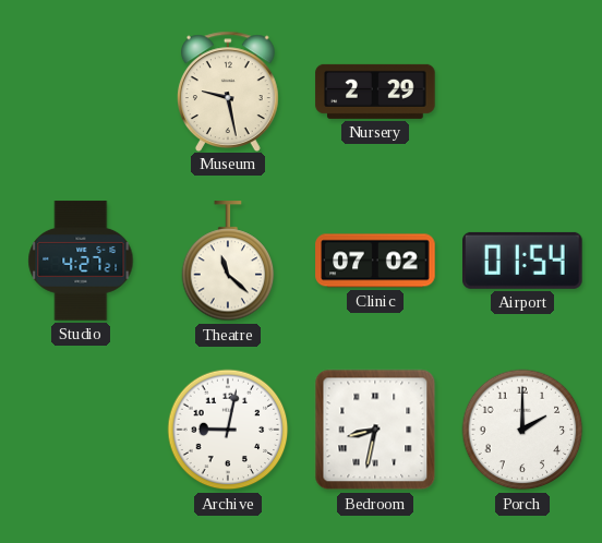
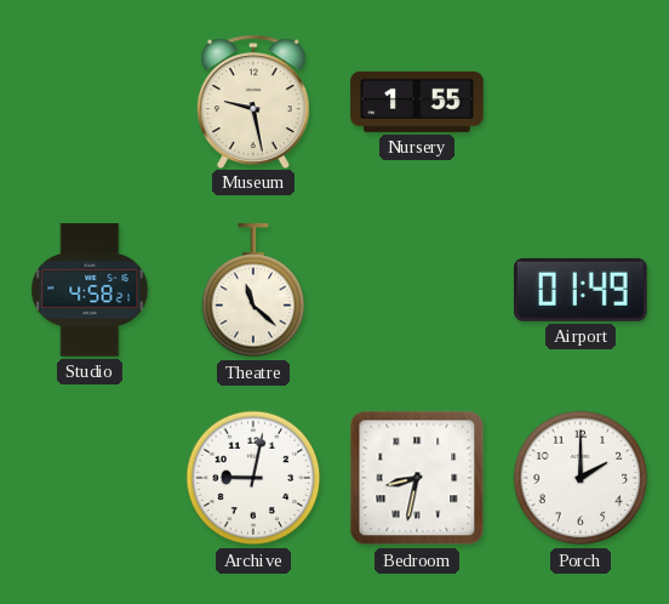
Nursery: 2:29 -> 1:55
Studio: 4:27 -> 4:58
Clinic: 07:02 -> none
Airport: 01:54 -> 01:49
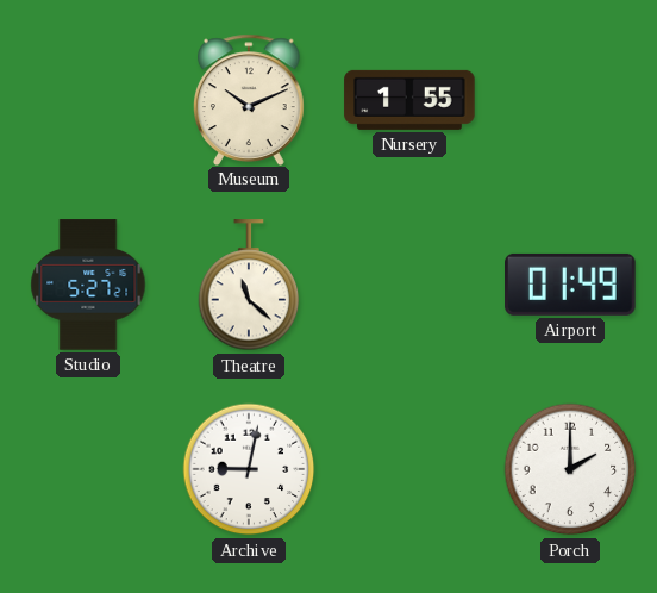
Museum: 9:28 -> 10:11
Studio: 4:58 -> 5:27
Bedroom: 8:32 -> none
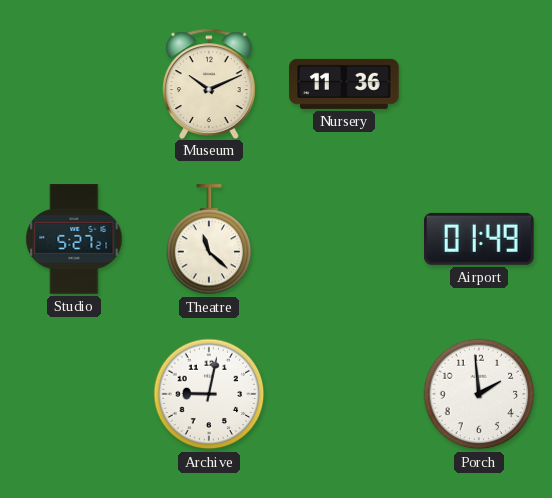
Nursery: 1:55 -> 11:36
Porch: 2:00 -> 1:59
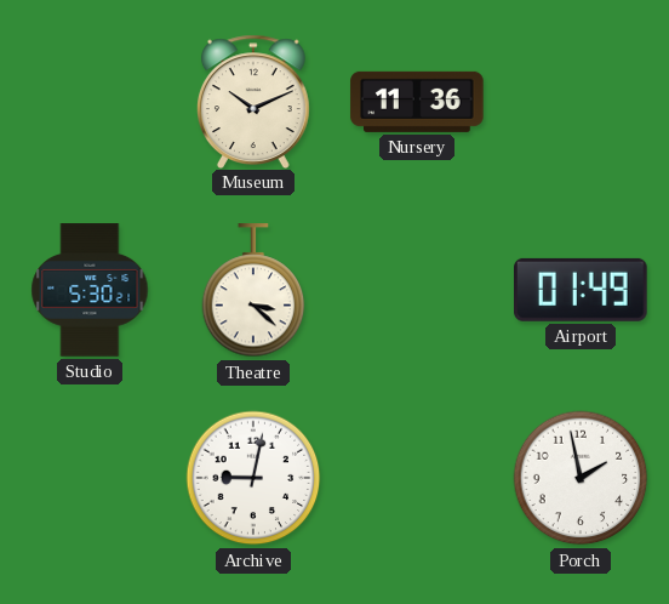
Studio: 5:27 -> 5:30
Theatre: 11:22 -> 3:22
Porch: 1:59 -> 1:58
